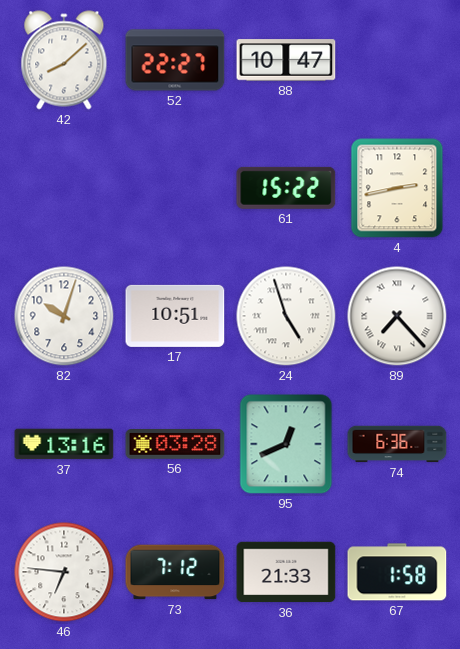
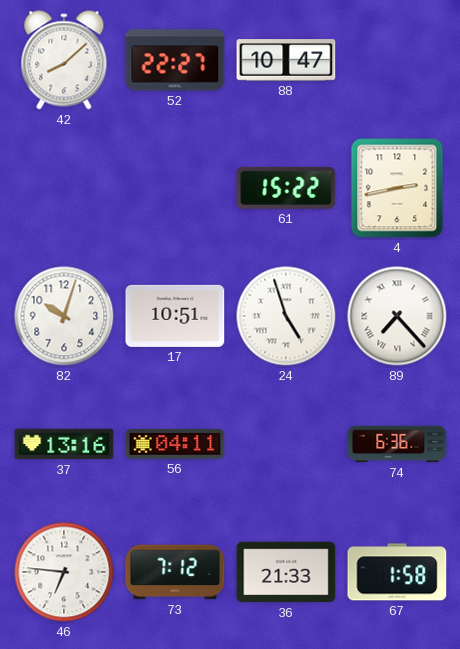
56: 03:28 -> 04:11
95: 12:41 -> none
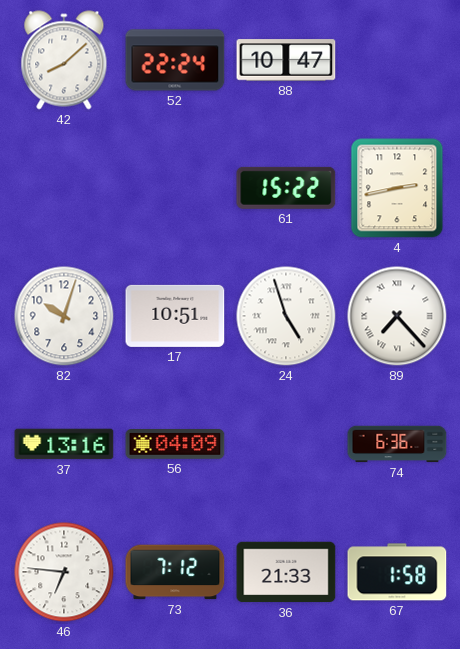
52: 22:27 -> 22:24
56: 04:11 -> 04:09
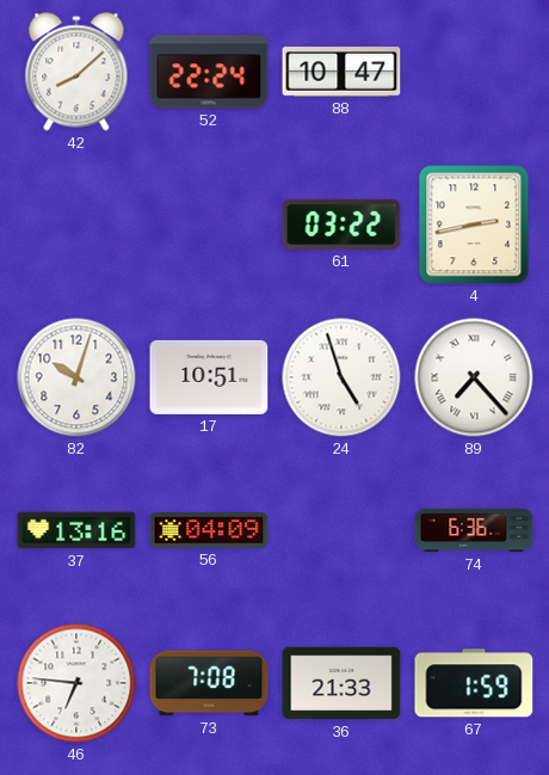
61: 15:22 -> 03:22
73: 7:12 -> 7:08
67: 1:58 -> 1:59
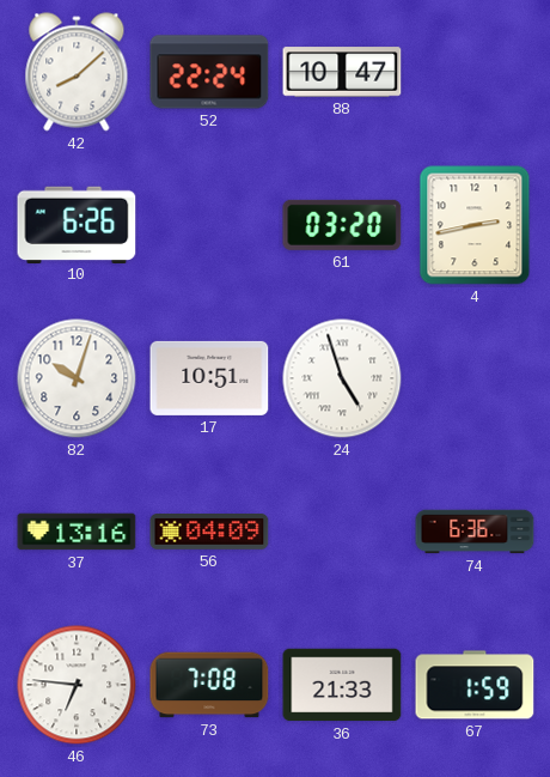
10: none -> 6:26
61: 03:22 -> 03:20
89: 7:23 -> none
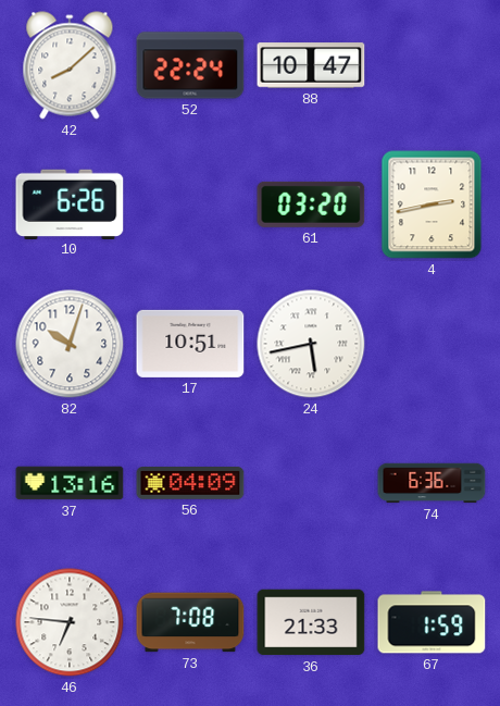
24: 4:57 -> 5:43
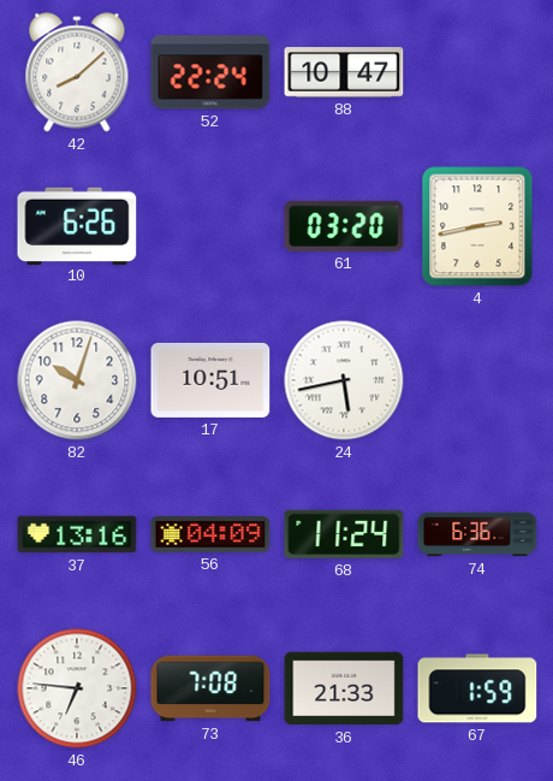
68: none -> 11:24
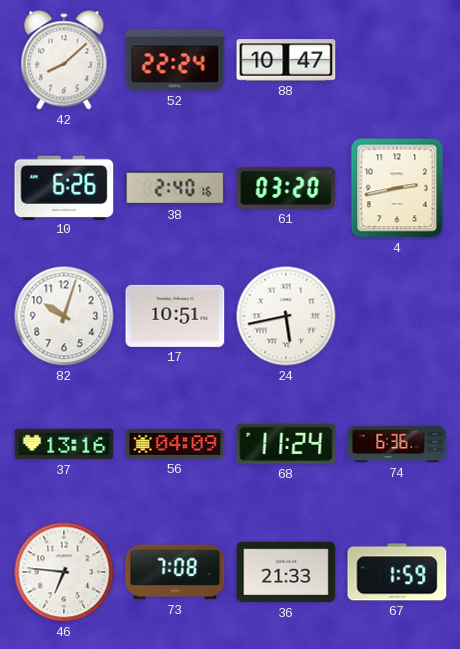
38: none -> 2:40
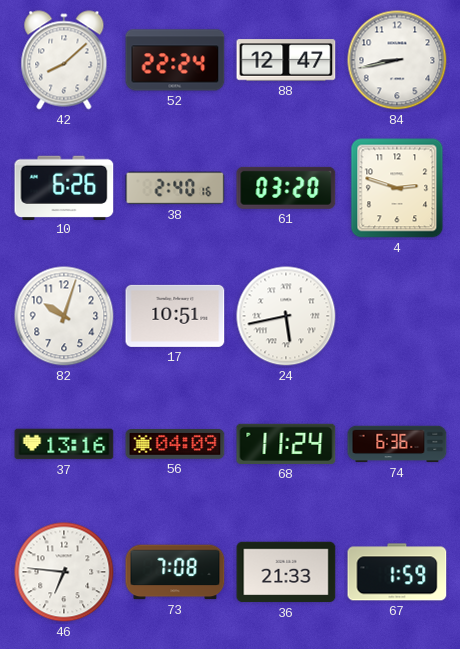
88: 10:47 -> 12:47
84: none -> 8:43
4: 2:43 -> 2:48
